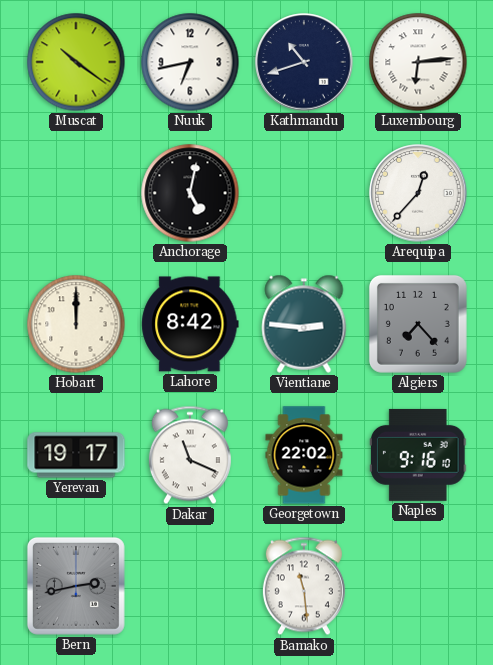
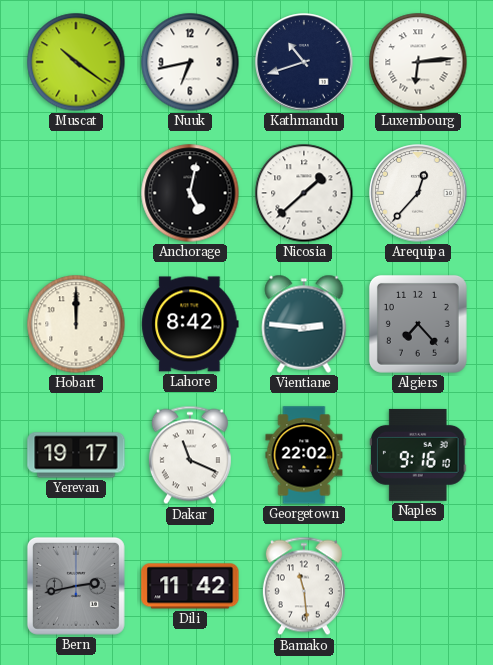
Nicosia: none -> 1:38
Dili: none -> 11:42
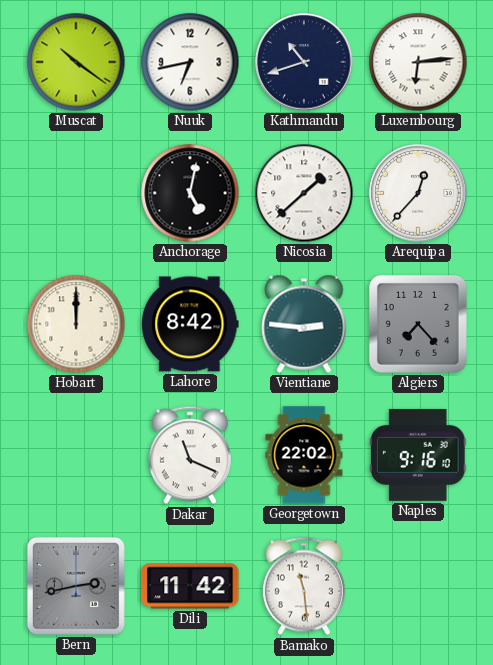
Yerevan: 19:17 -> none
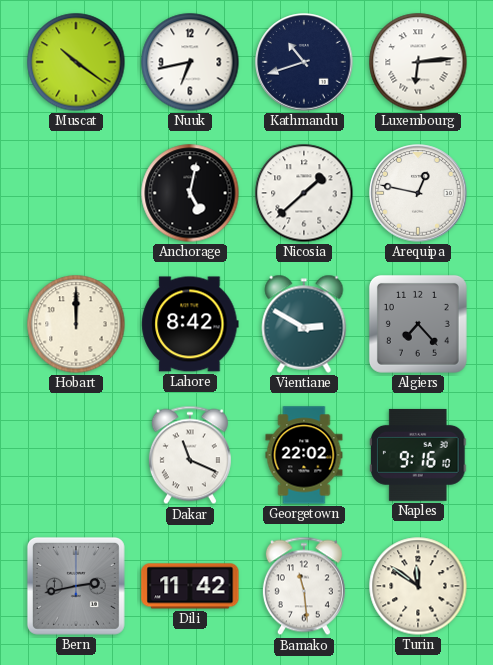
Arequipa: 12:37 -> 12:47
Vientiane: 2:46 -> 2:50
Turin: none -> 11:51
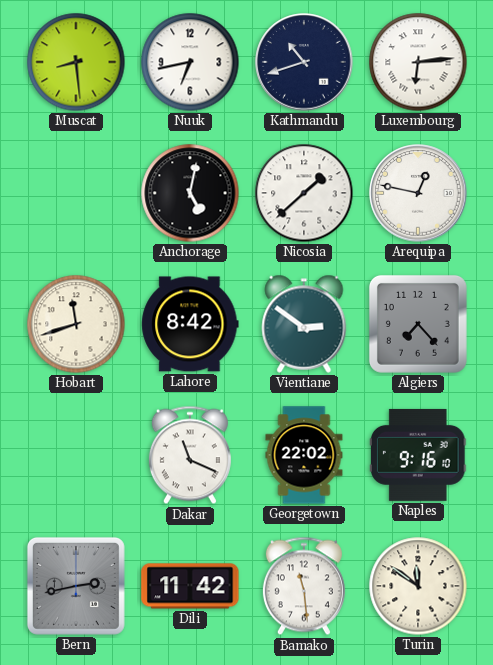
Muscat: 10:21 -> 8:29
Hobart: 12:00 -> 11:42
Vientiane: 2:50 -> 2:51
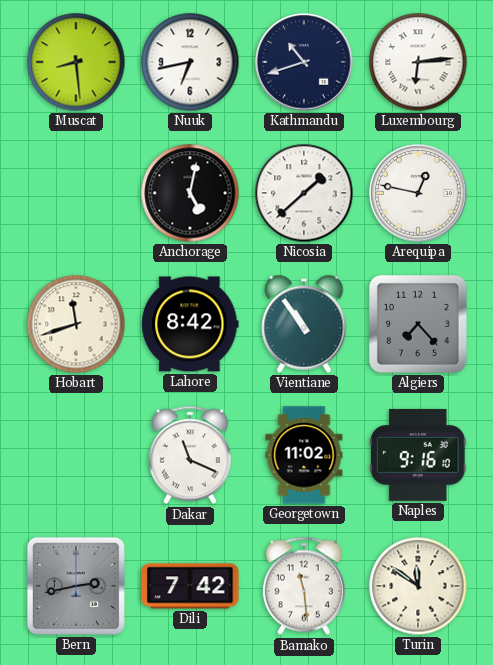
Vientiane: 2:51 -> 10:54
Georgetown: 22:02 -> 11:02
Dili: 11:42 -> 7:42
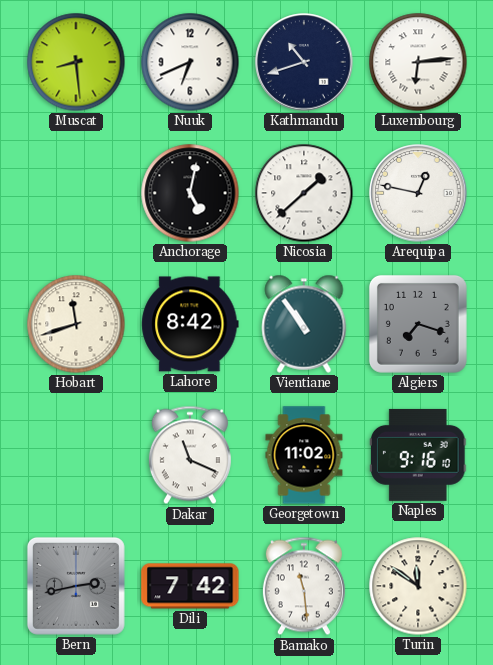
Nuuk: 6:43 -> 6:41
Algiers: 7:23 -> 7:18
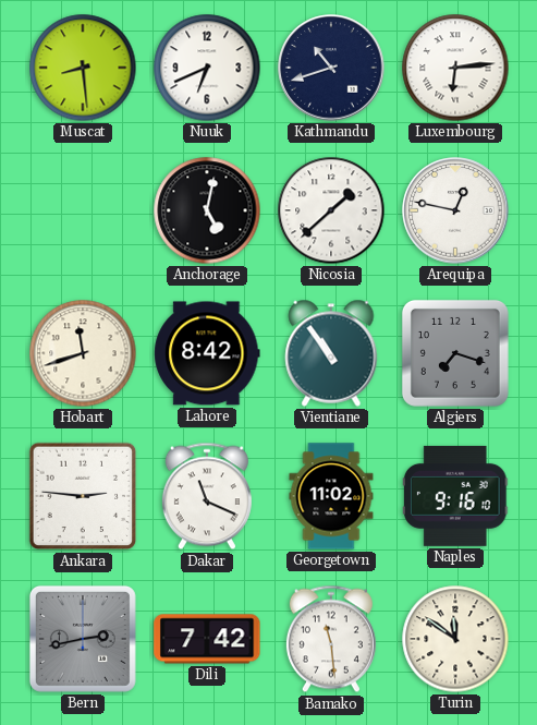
Ankara: none -> 2:46
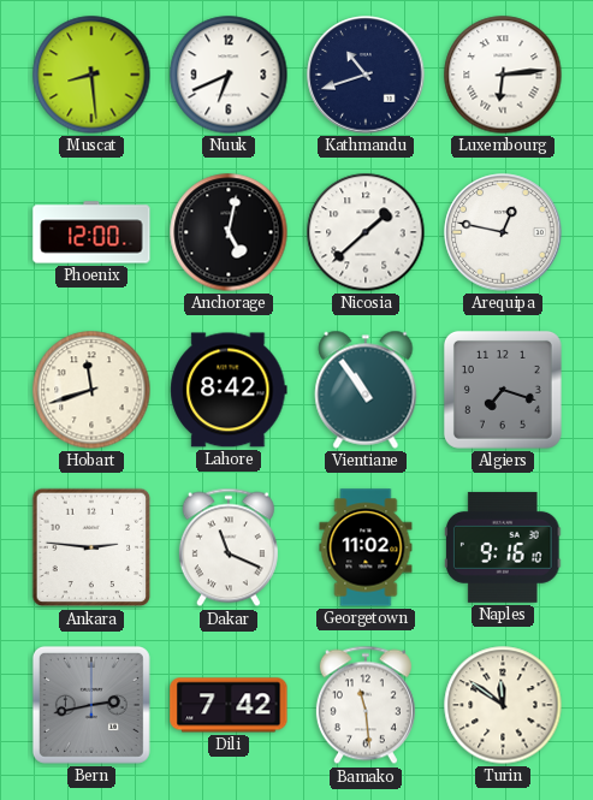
Phoenix: none -> 12:00
